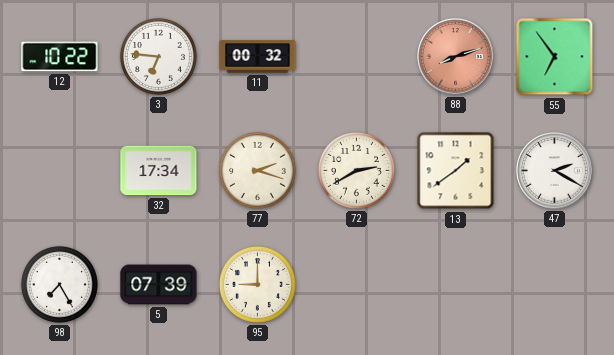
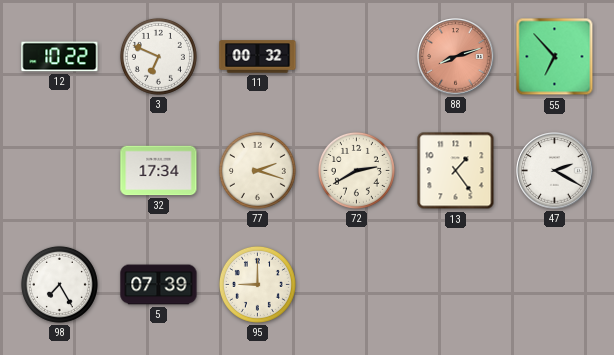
3: 6:46 -> 6:49
55: 6:54 -> 6:53
13: 1:39 -> 1:24
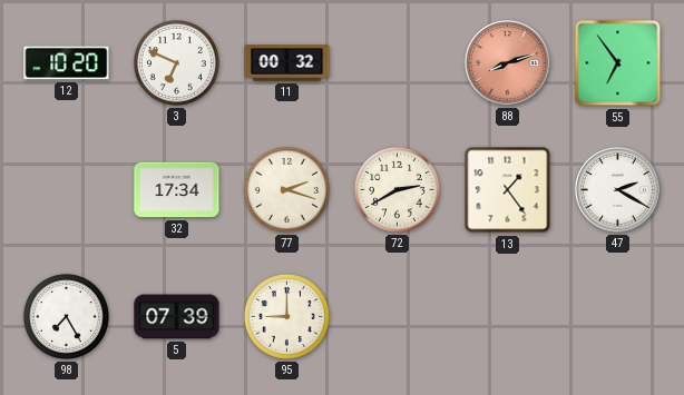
12: 10:22 -> 10:20
55: 6:53 -> 6:54
